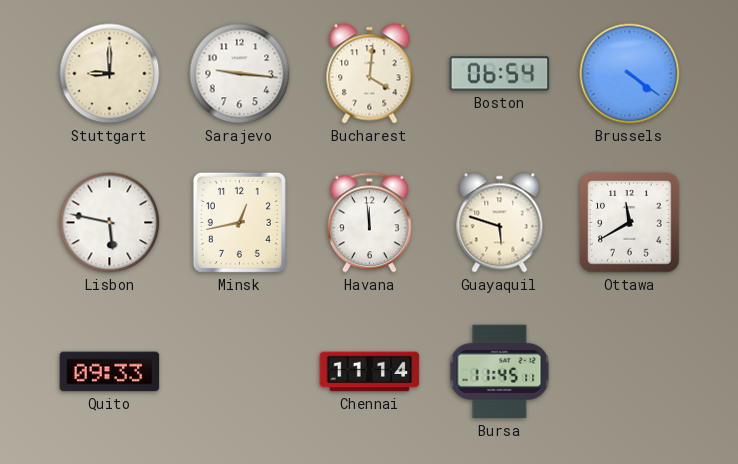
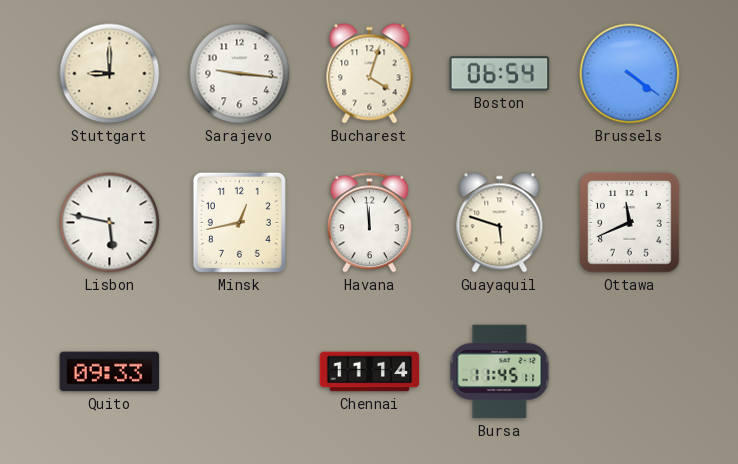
Bucharest: 4:01 -> 4:03
Ottawa: 11:40 -> 11:41
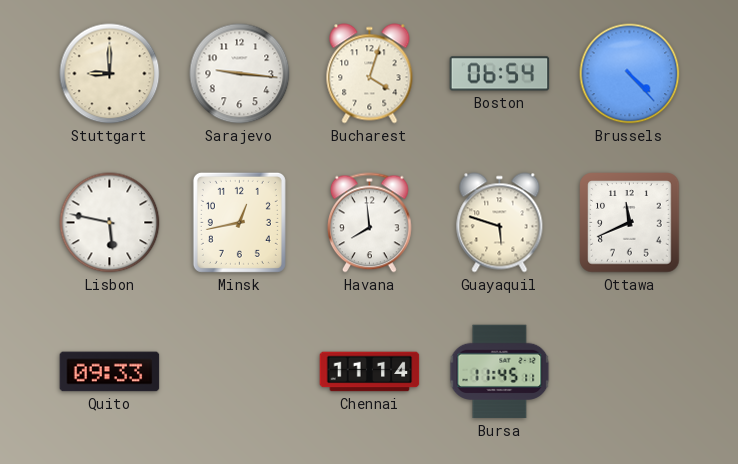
Brussels: 4:21 -> 4:23
Havana: 11:59 -> 7:59
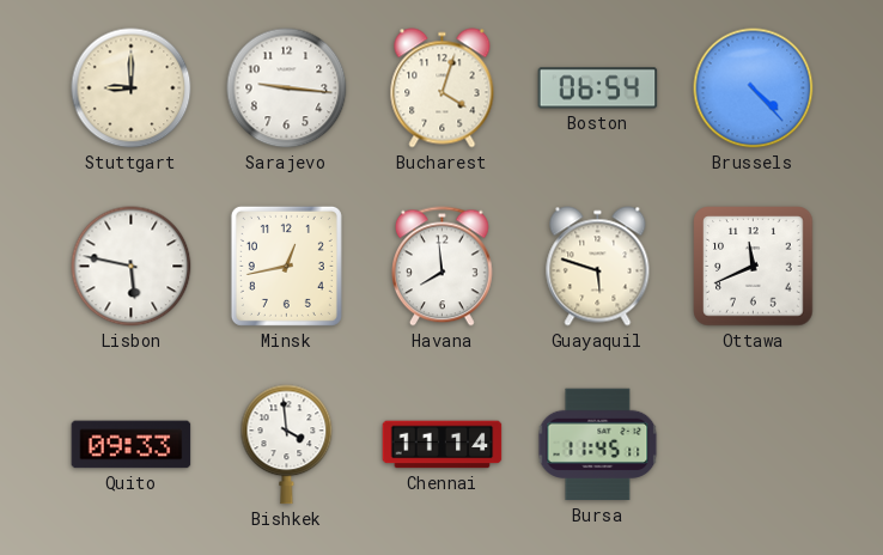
Bishkek: none -> 3:59
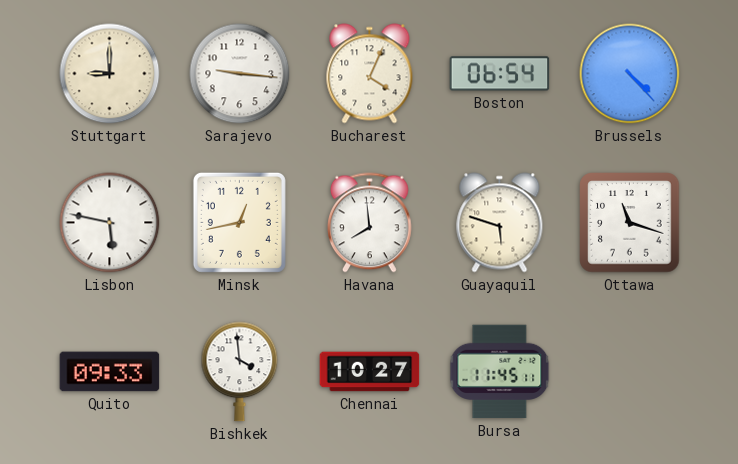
Bucharest: 4:03 -> 4:04
Ottawa: 11:41 -> 11:18
Chennai: 11:14 -> 10:27
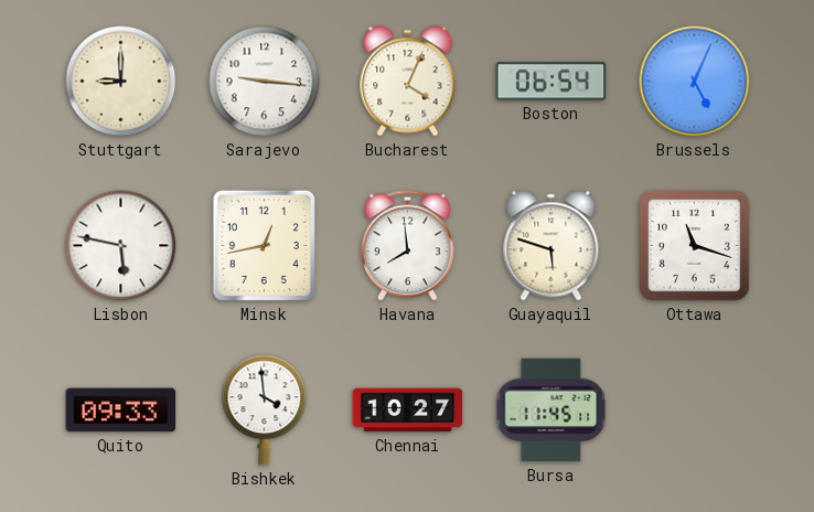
Brussels: 4:23 -> 5:04
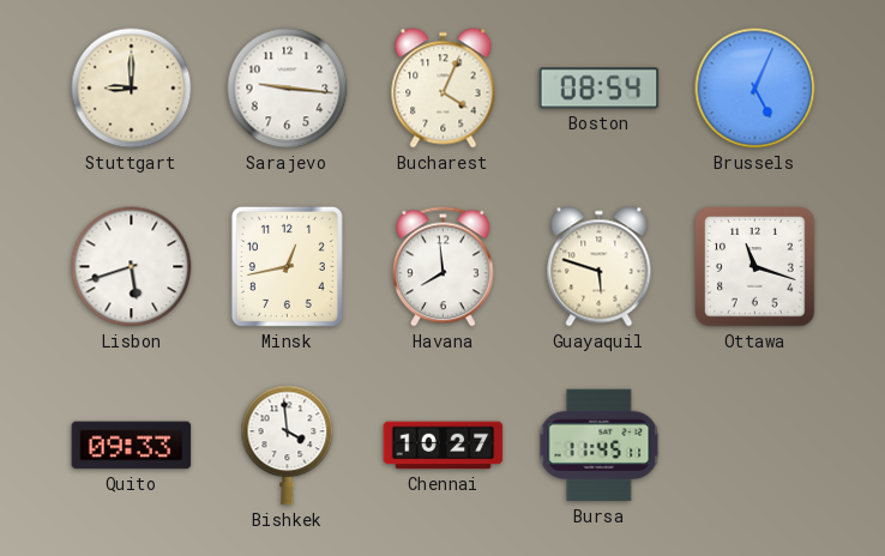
Boston: 06:54 -> 08:54
Lisbon: 5:47 -> 5:42
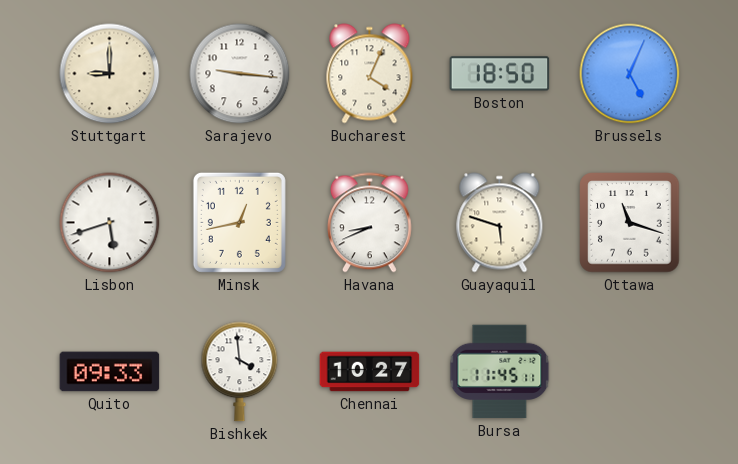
Boston: 08:54 -> 18:50
Havana: 7:59 -> 8:41
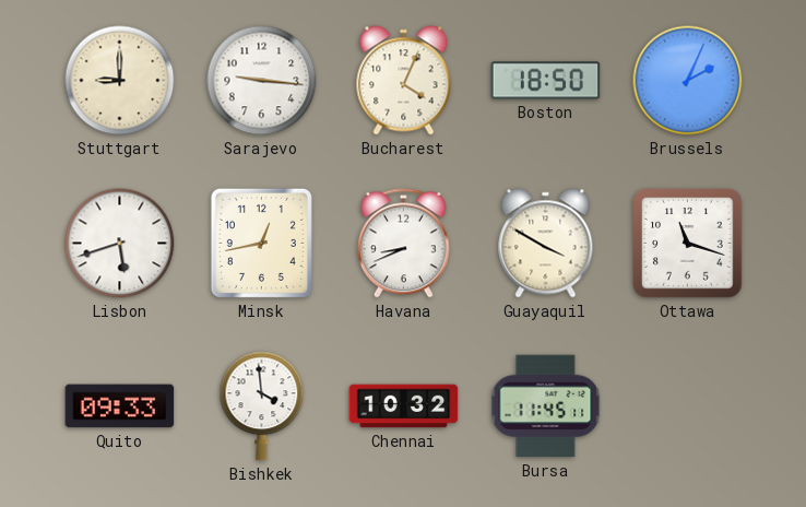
Brussels: 5:04 -> 2:04
Guayaquil: 5:48 -> 3:50
Chennai: 10:27 -> 10:32
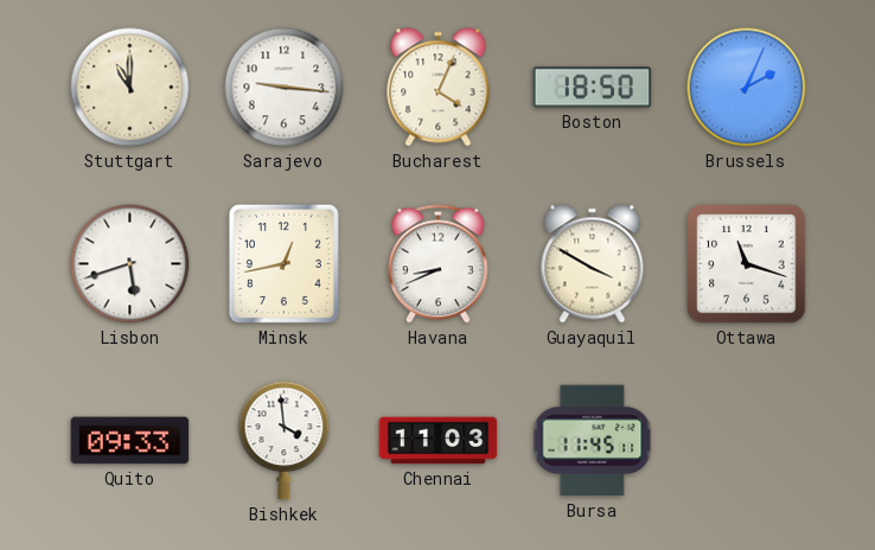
Stuttgart: 9:00 -> 11:00
Chennai: 10:32 -> 11:03
